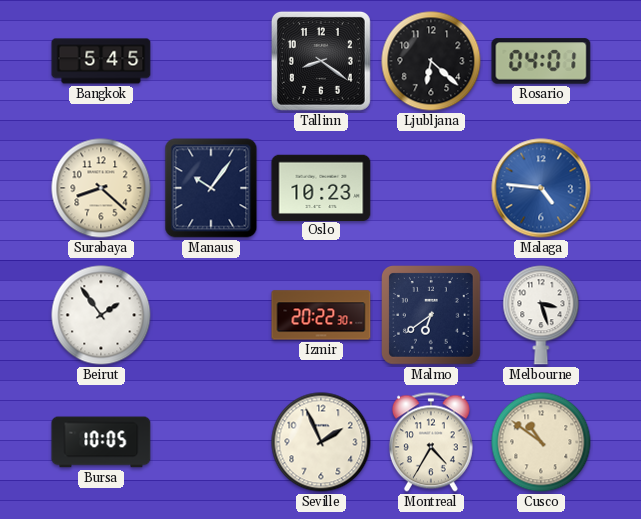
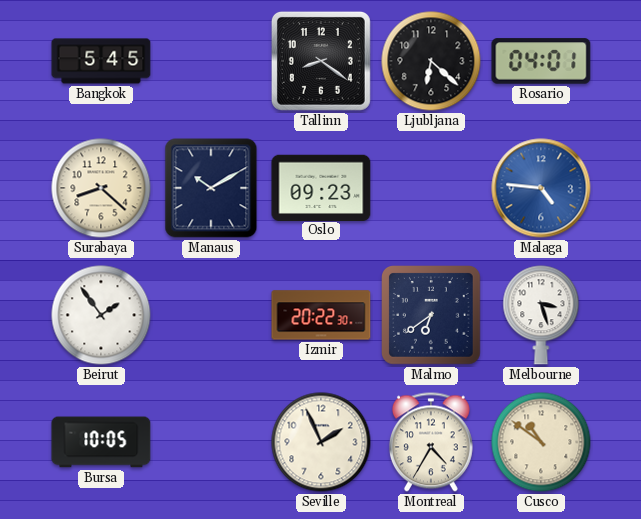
Manaus: 10:06 -> 10:10
Oslo: 10:23 -> 09:23
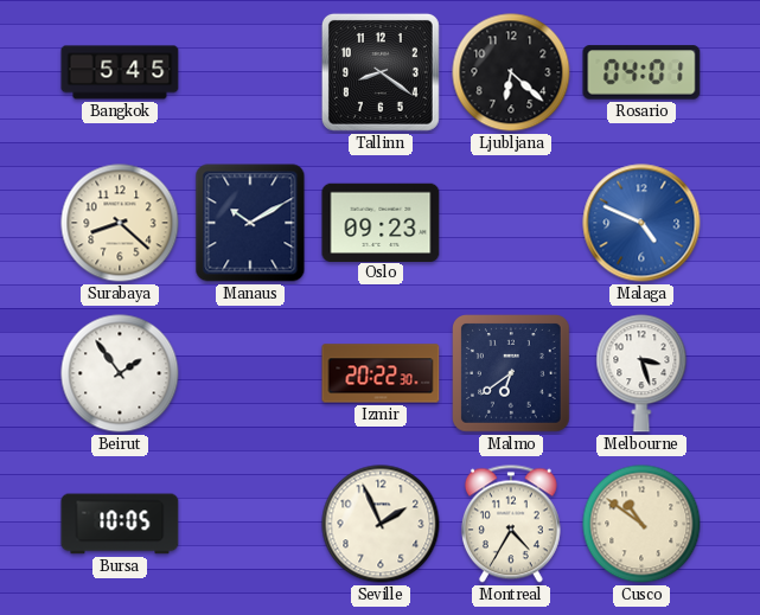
Malaga: 4:46 -> 4:49
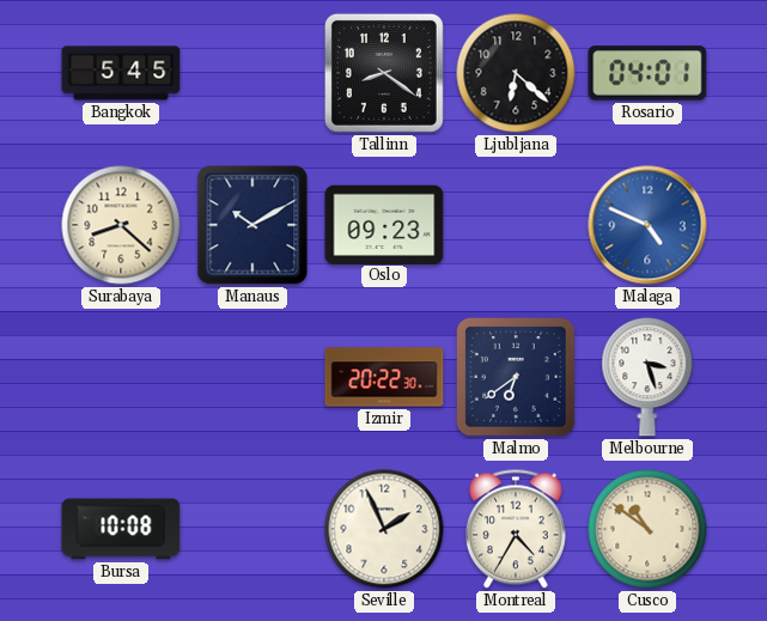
Beirut: 1:54 -> none
Bursa: 10:05 -> 10:08
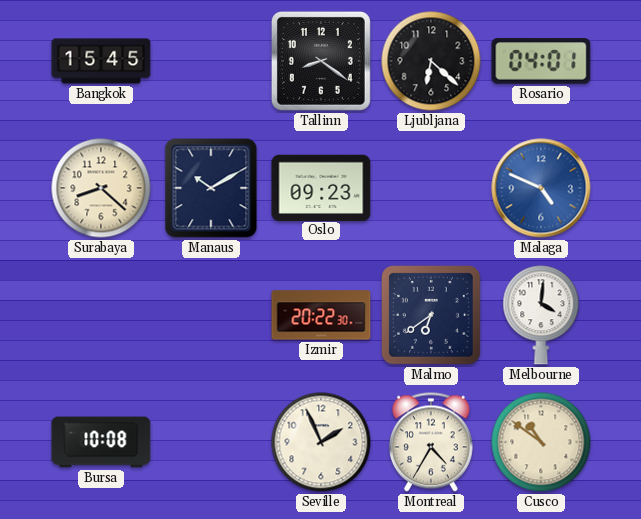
Bangkok: 5:45 -> 15:45
Melbourne: 3:27 -> 4:01
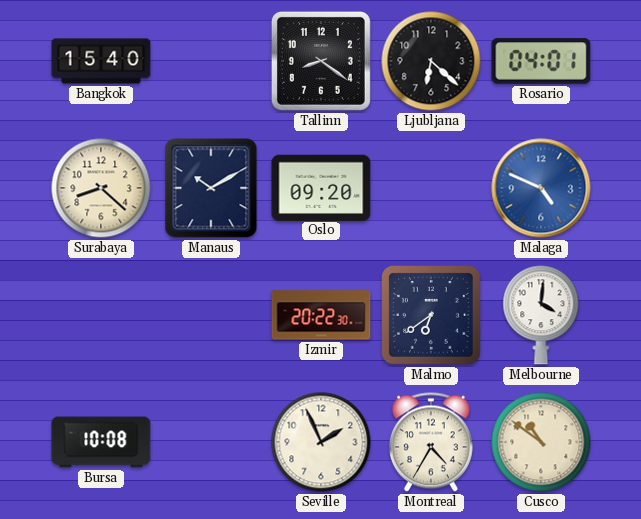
Bangkok: 15:45 -> 15:40
Oslo: 09:23 -> 09:20
